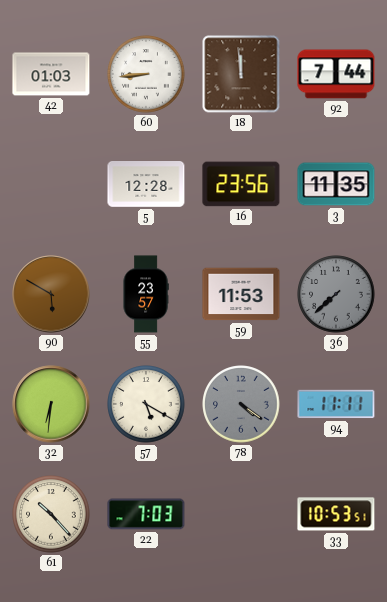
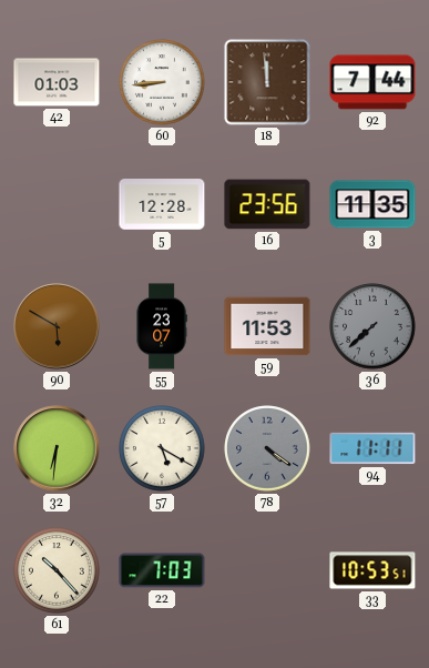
55: 23:57 -> 23:07
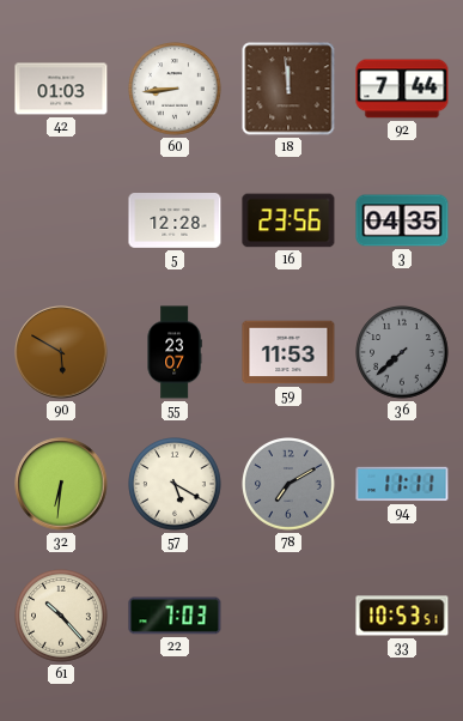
3: 11:35 -> 04:35
78: 4:21 -> 7:10
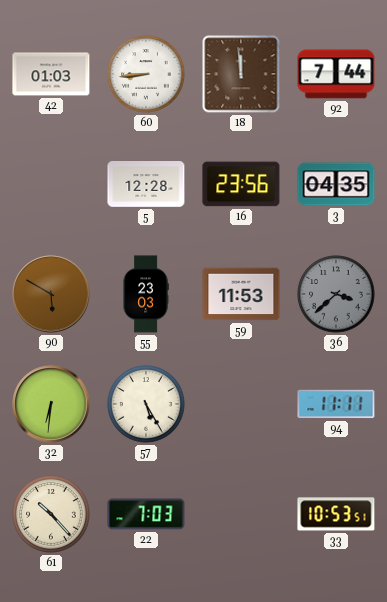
55: 23:07 -> 23:03
36: 7:38 -> 3:38
57: 5:20 -> 5:25
78: 7:10 -> none
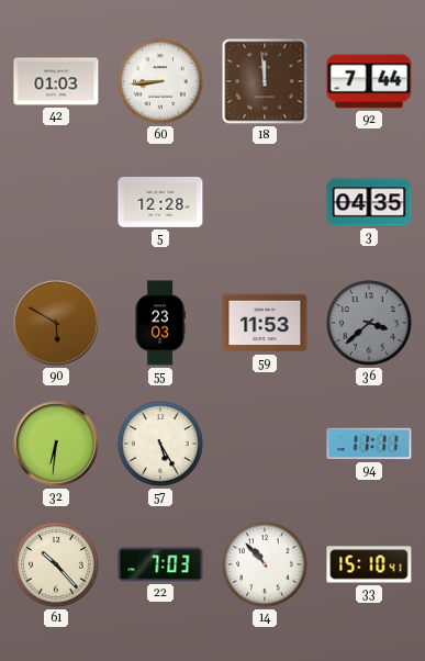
16: 23:56 -> none
14: none -> 10:53
33: 10:53 -> 15:10
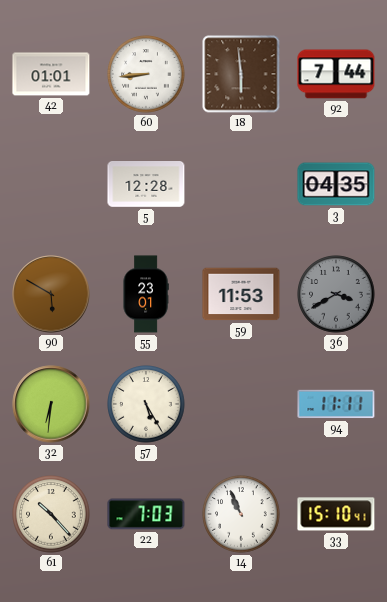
42: 01:03 -> 01:01
18: 11:59 -> 5:59
55: 23:03 -> 23:01
36: 3:38 -> 3:40
14: 10:53 -> 10:56
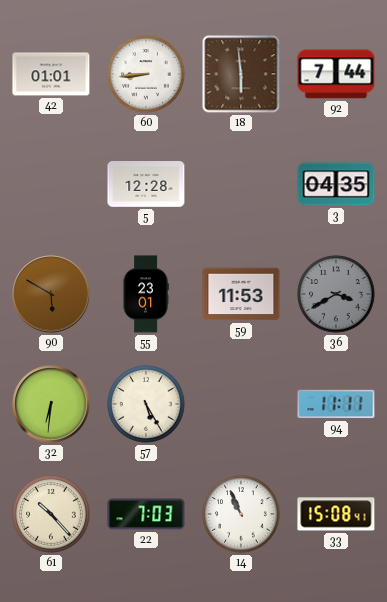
33: 15:10 -> 15:08
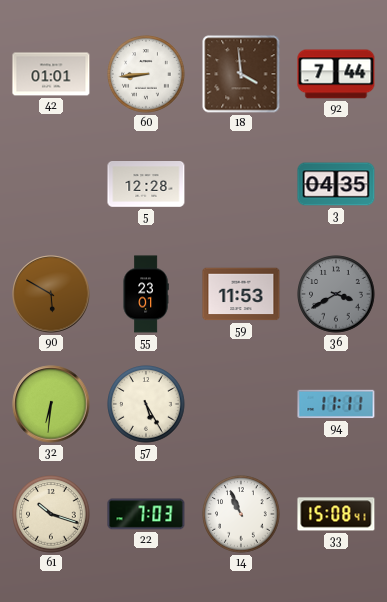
18: 5:59 -> 3:59
61: 10:23 -> 10:18
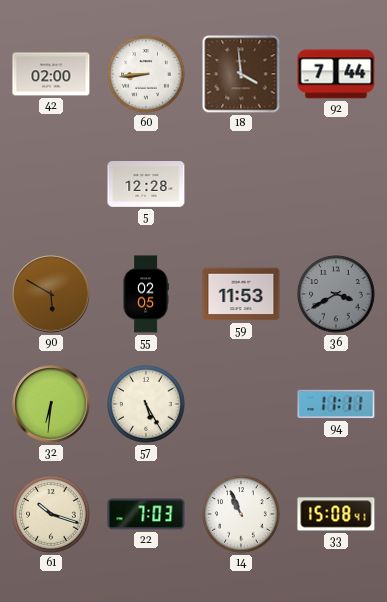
42: 01:01 -> 02:00
3: 04:35 -> none
55: 23:01 -> 02:05
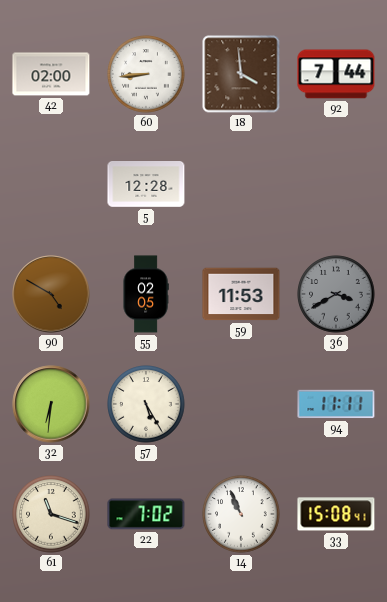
90: 5:50 -> 4:50
61: 10:18 -> 11:18
22: 7:03 -> 7:02
